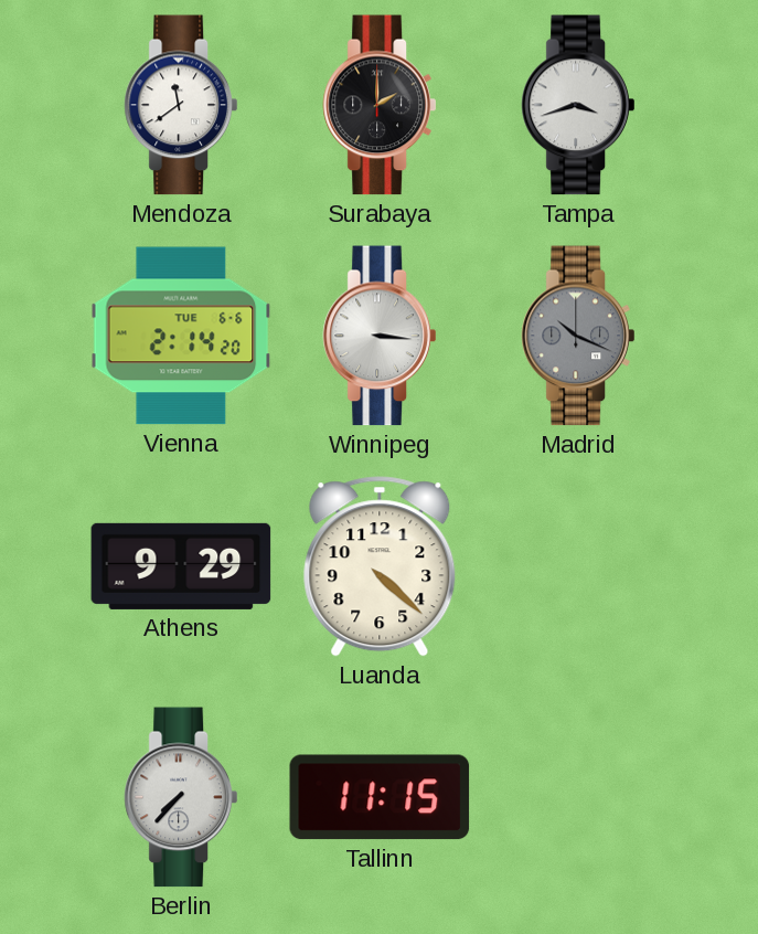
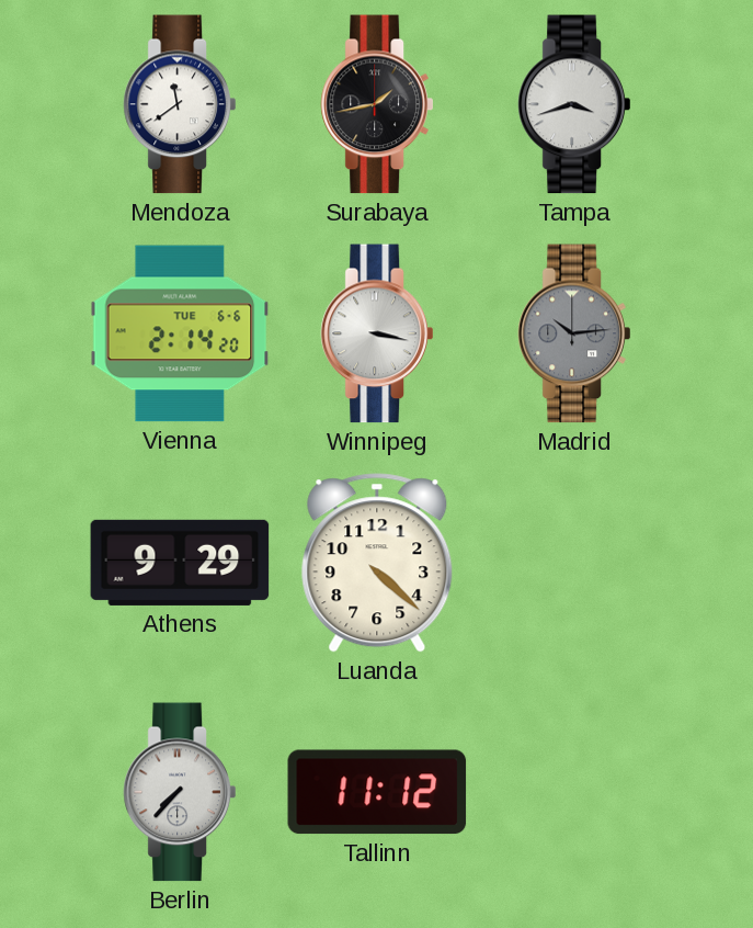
Surabaya: 2:00 -> 1:43
Winnipeg: 3:16 -> 3:17
Madrid: 10:19 -> 10:14
Tallinn: 11:15 -> 11:12
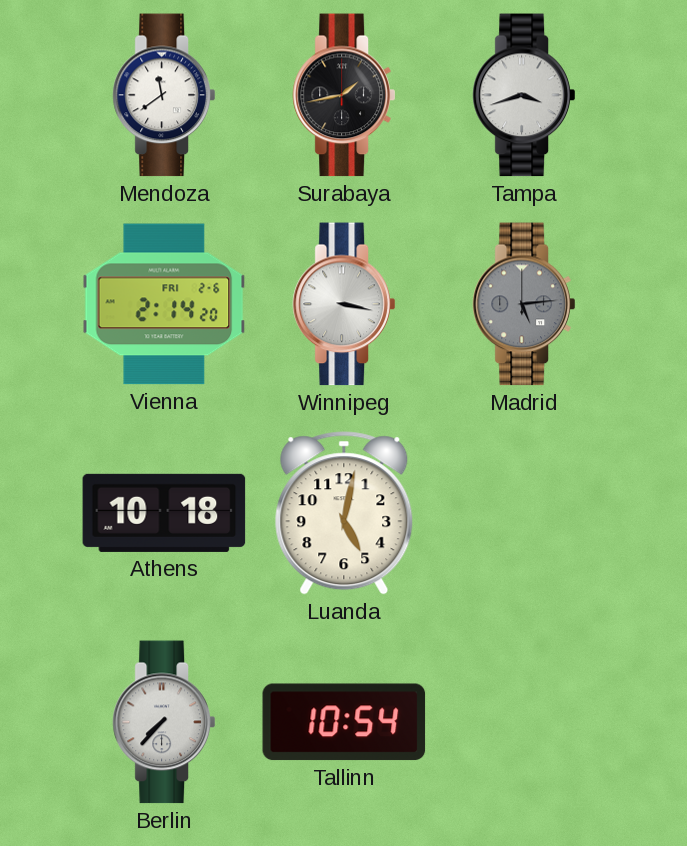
Vienna date: TUE 6-6 -> FRI 2-6
Madrid: 10:14 -> 5:14
Athens: 9:29 -> 10:18
Luanda: 4:22 -> 5:02
Tallinn: 11:12 -> 10:54
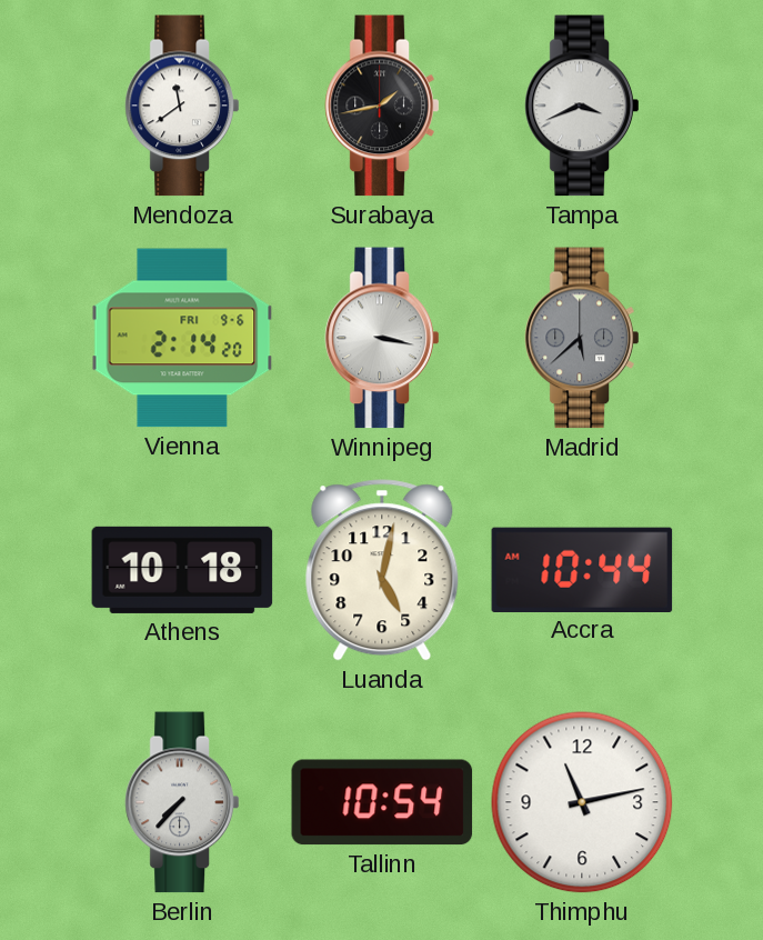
Tampa: 3:42 -> 3:41
Vienna date: FRI 2-6 -> FRI 9-6
Madrid: 5:14 -> 5:38
Accra: none -> 10:44
Thimphu: none -> 11:13
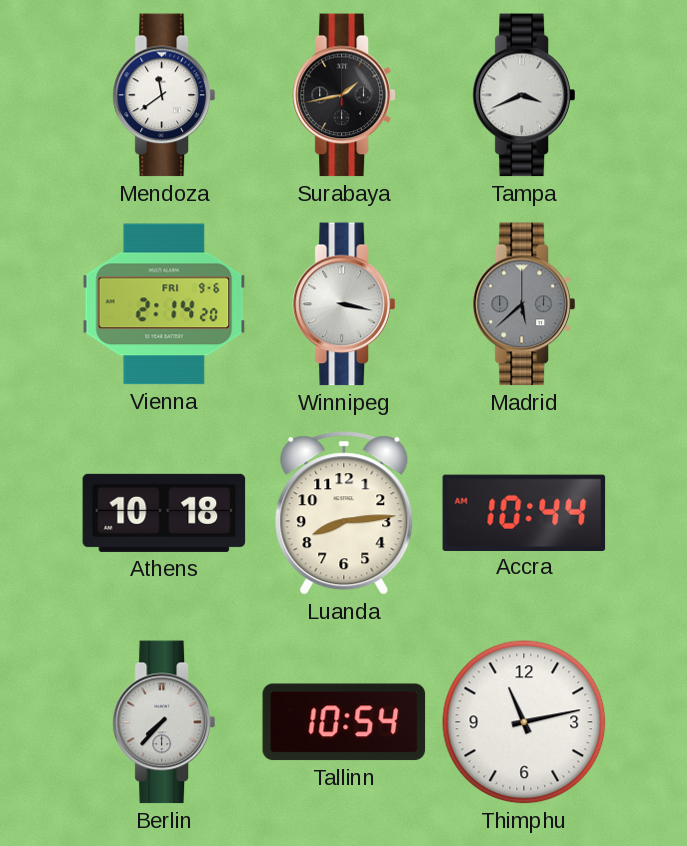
Luanda: 5:02 -> 8:14
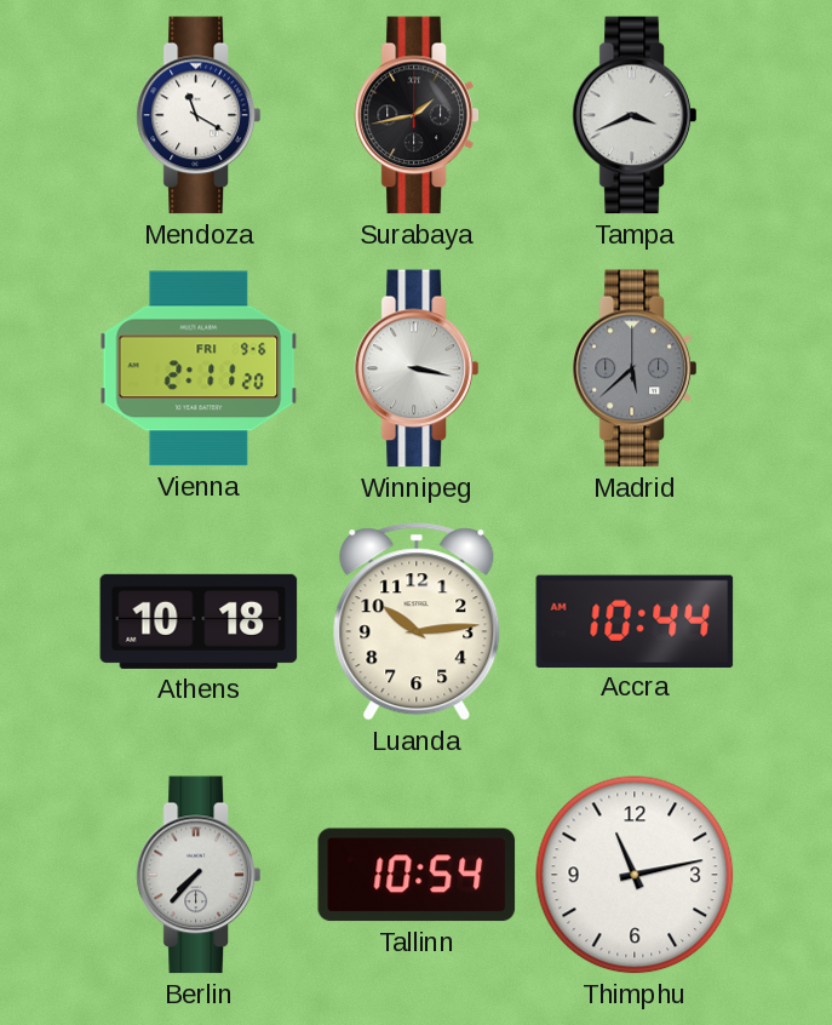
Mendoza: 11:39 -> 11:20
Vienna: 2:14 -> 2:11
Luanda: 8:14 -> 10:14
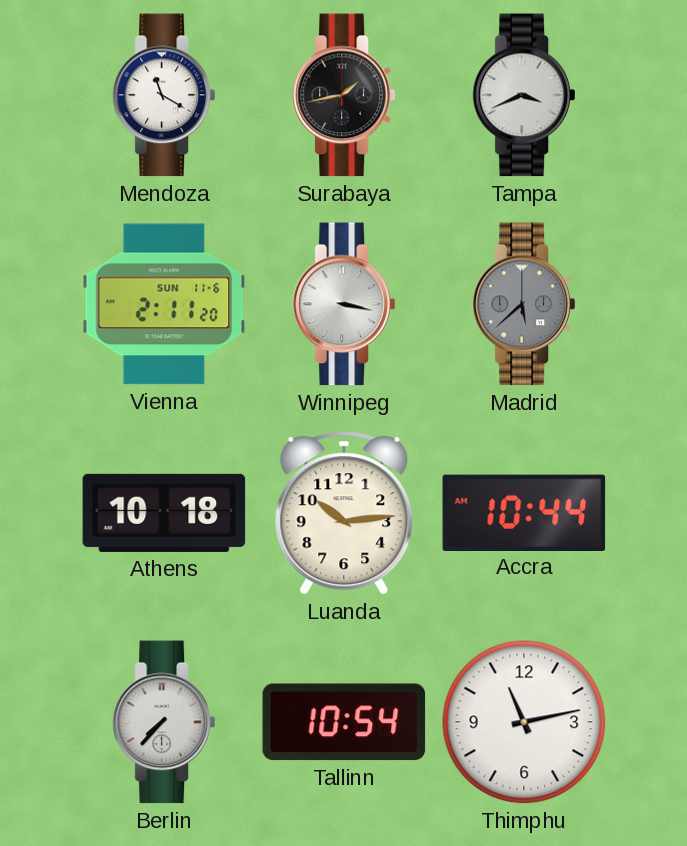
Vienna date: FRI 9-6 -> SUN 11-6
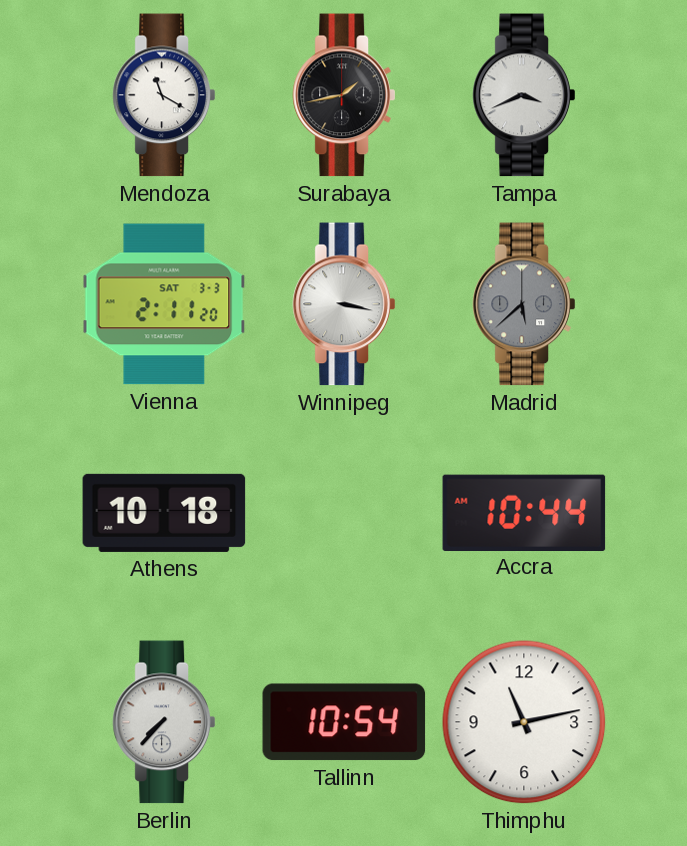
Vienna date: SUN 11-6 -> SAT 3-3
Luanda: 10:14 -> none
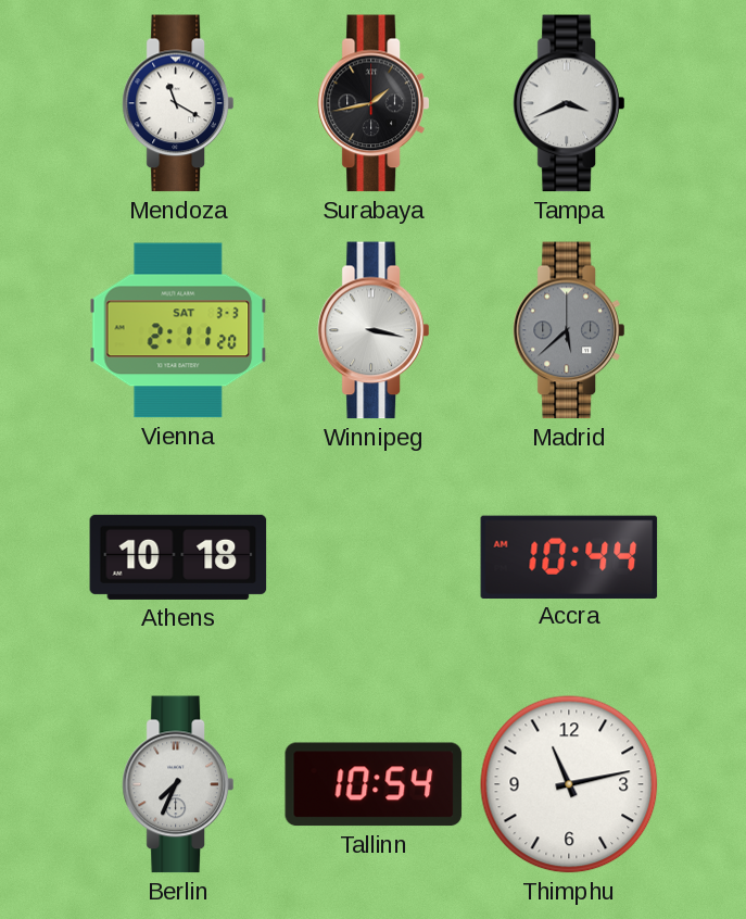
Berlin: 7:37 -> 7:34
